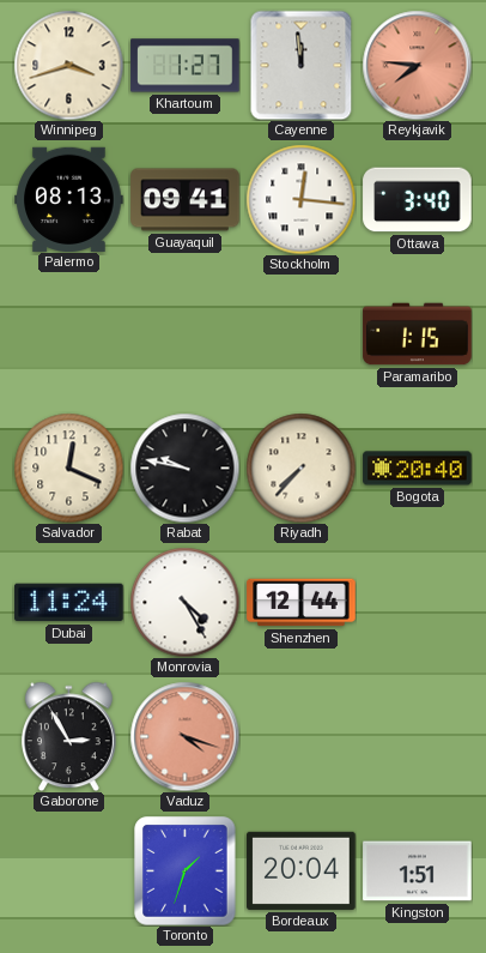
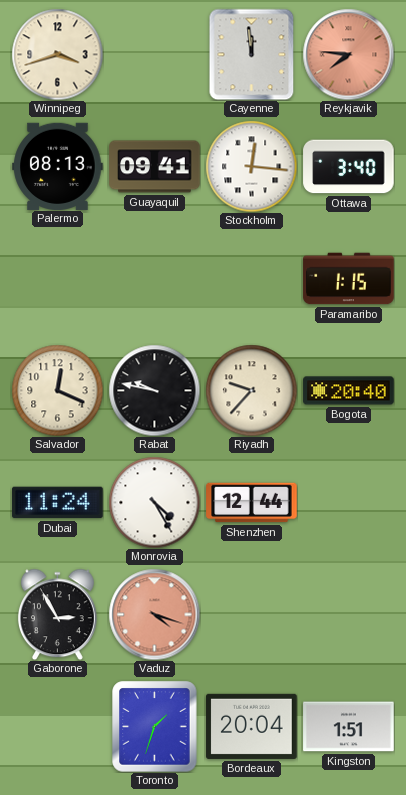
Khartoum: 1:27 -> none
Riyadh: 7:37 -> 9:37
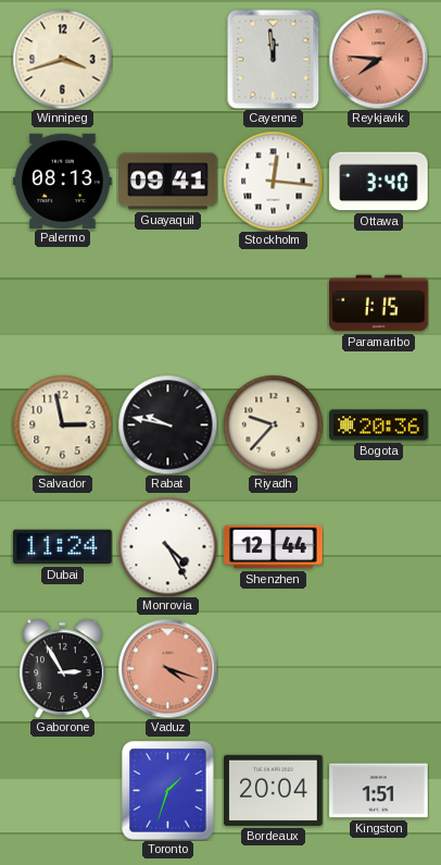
Salvador: 12:19 -> 2:58
Bogota: 20:40 -> 20:36
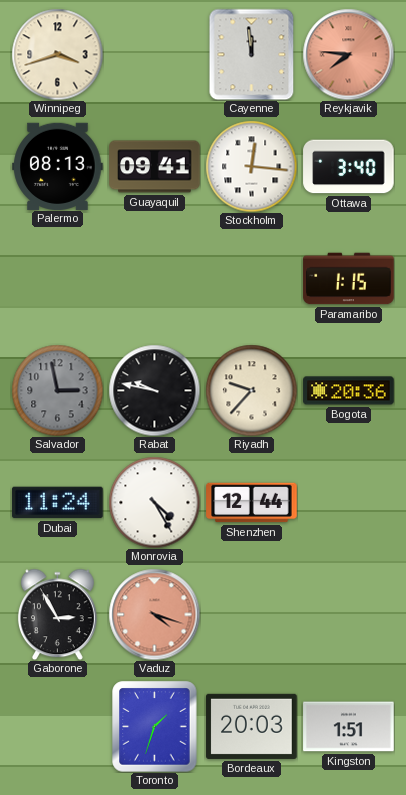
Salvador dial: cream -> grey
Bordeaux: 20:04 -> 20:03
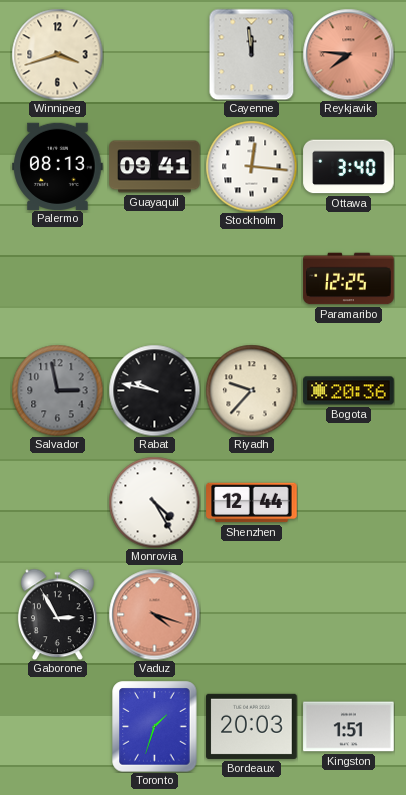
Paramaribo: 1:15 -> 12:25
Dubai: 11:24 -> none
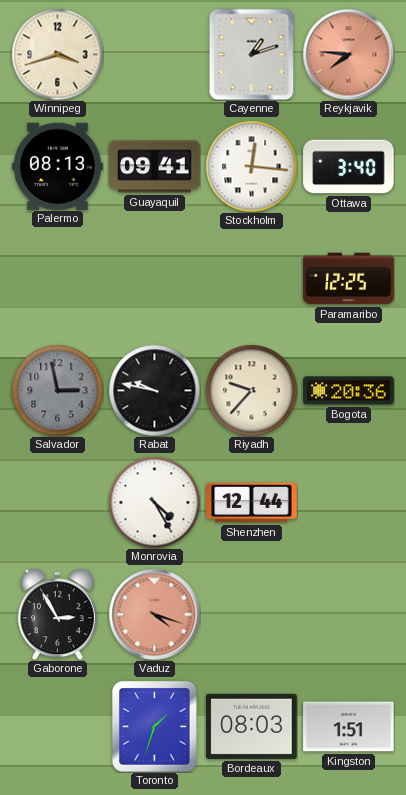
Cayenne: 11:59 -> 1:12
Bordeaux: 20:03 -> 08:03
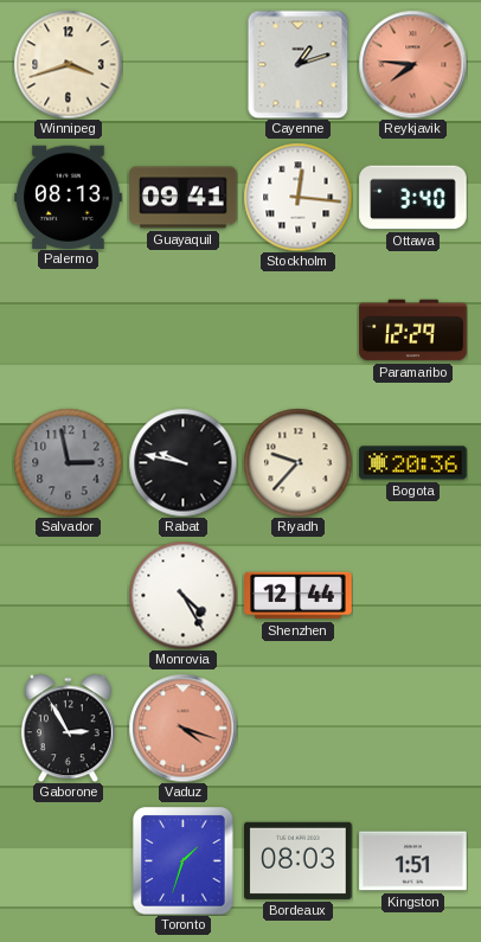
Paramaribo: 12:25 -> 12:29
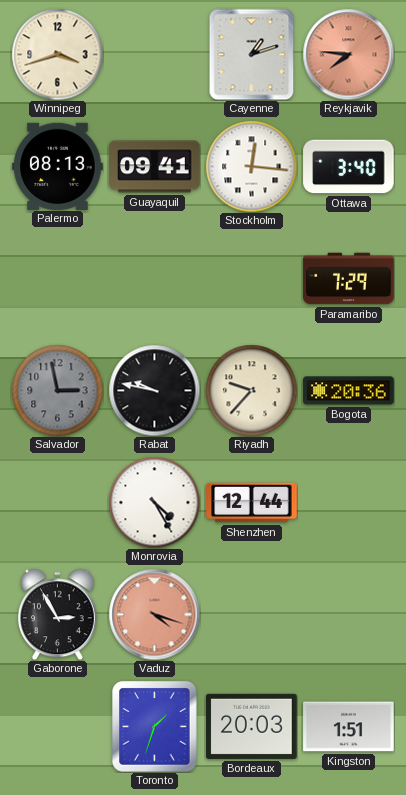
Paramaribo: 12:29 -> 7:29
Bordeaux: 08:03 -> 20:03
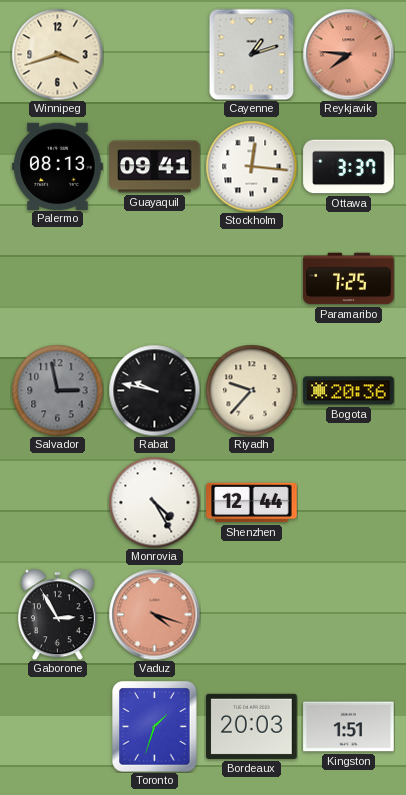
Ottawa: 3:40 -> 3:37
Paramaribo: 7:29 -> 7:25
